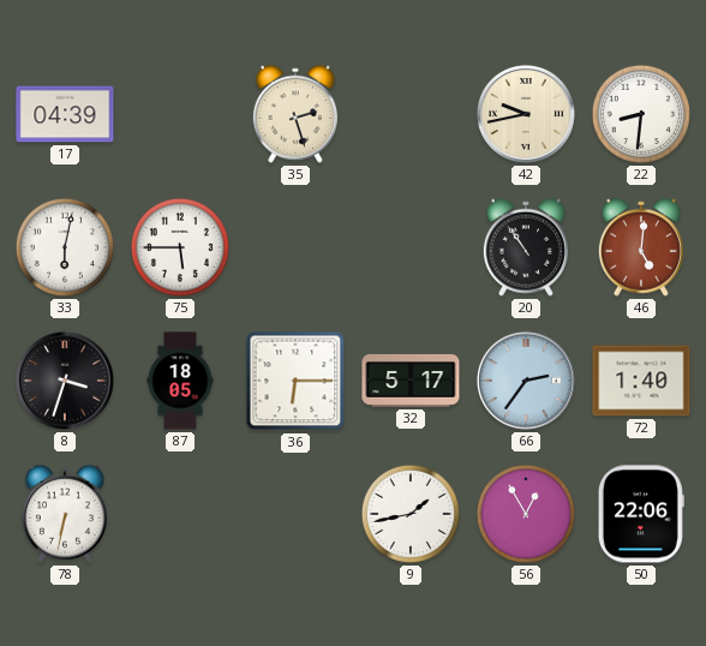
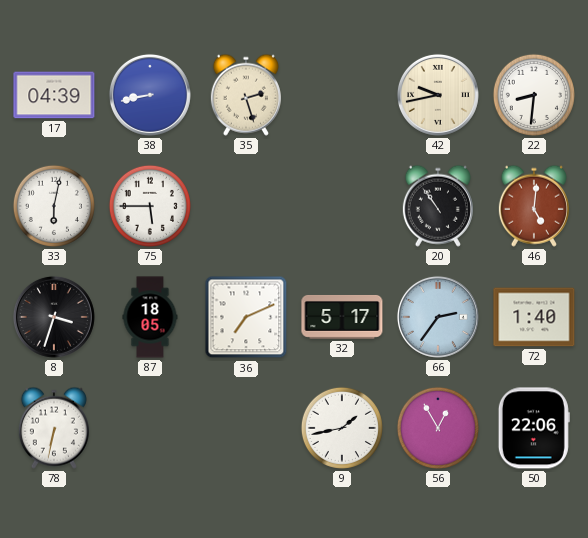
38: none -> 8:43
36: 6:15 -> 7:11
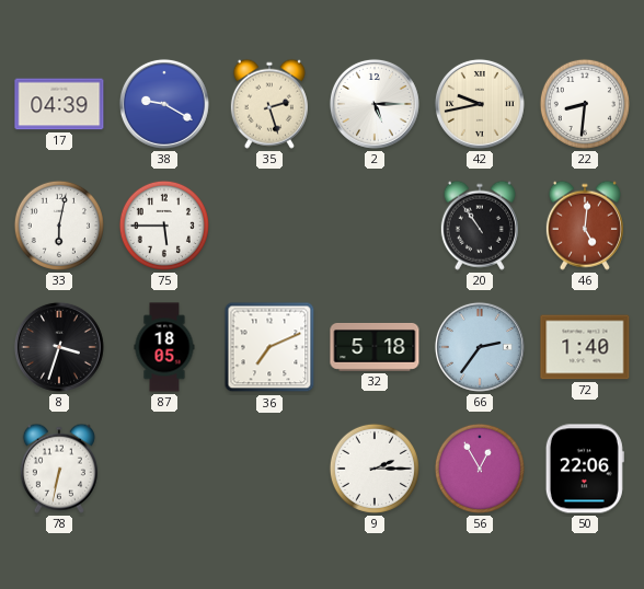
38: 8:43 -> 9:20
2: none -> 5:15
32: 5:17 -> 5:18
9: 1:43 -> 2:15
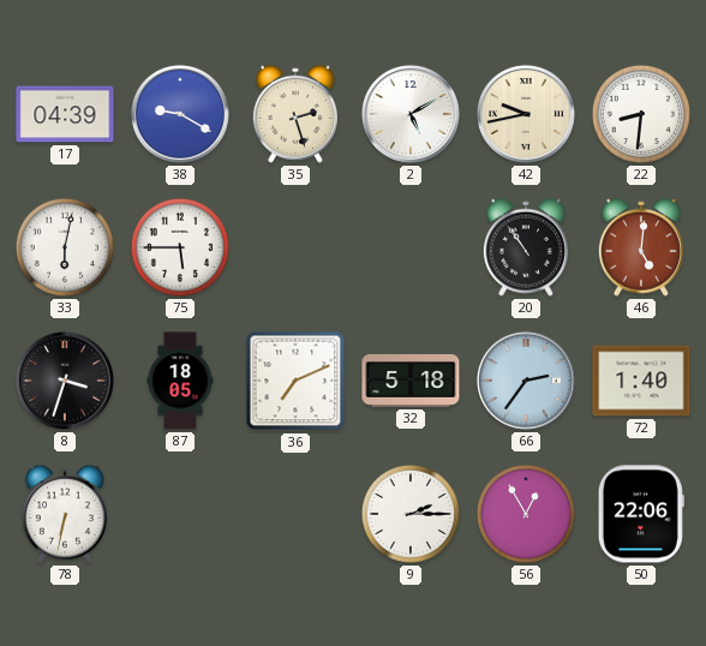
2: 5:15 -> 5:10
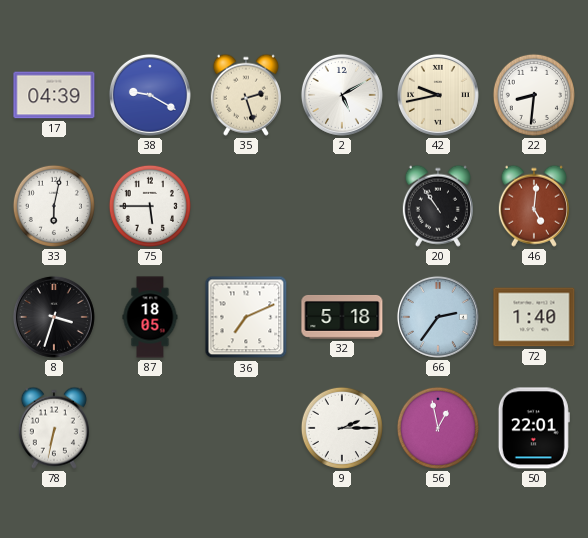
56: 12:55 -> 12:58
50: 22:06 -> 22:01
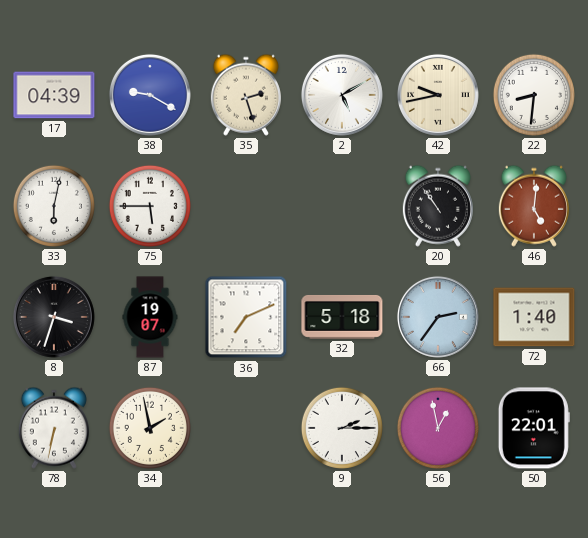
87: 18:05 -> 19:07
34: none -> 1:58
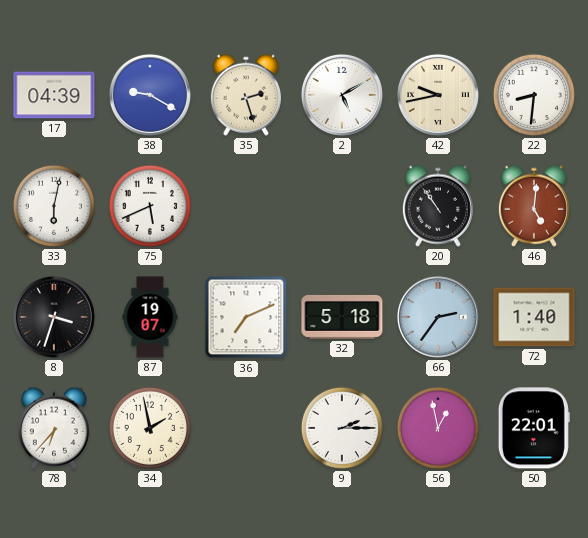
75: 5:45 -> 5:41
78: 6:32 -> 6:37
